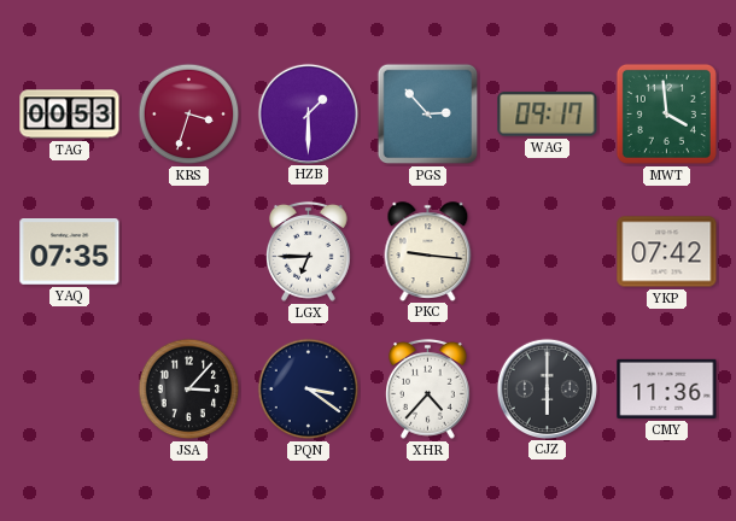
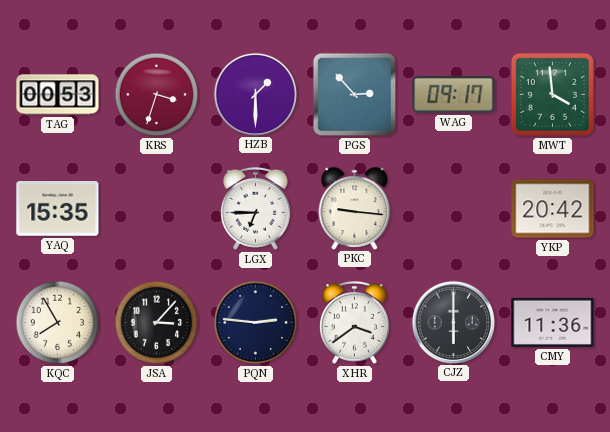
YAQ: 07:35 -> 15:35
YKP: 07:42 -> 20:42
KQC: none -> 7:55
PQN: 3:21 -> 2:46
XHR: 4:37 -> 3:39
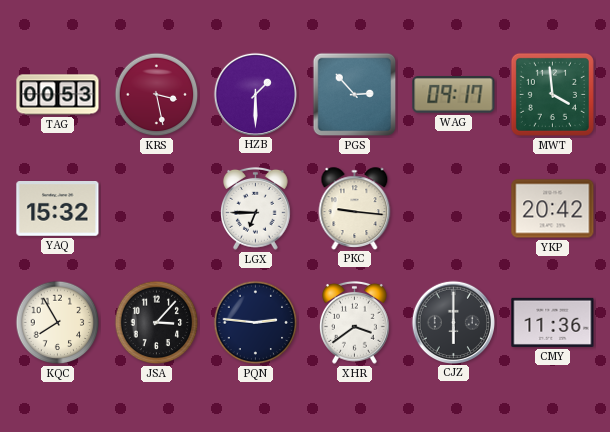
KRS: 3:33 -> 3:28
YAQ: 15:35 -> 15:32
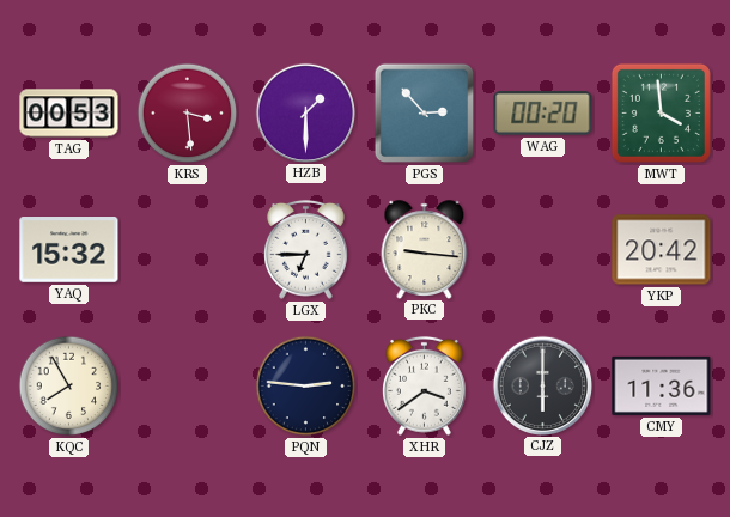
KRS: 3:28 -> 3:29
WAG: 09:17 -> 00:20
JSA: 3:07 -> none
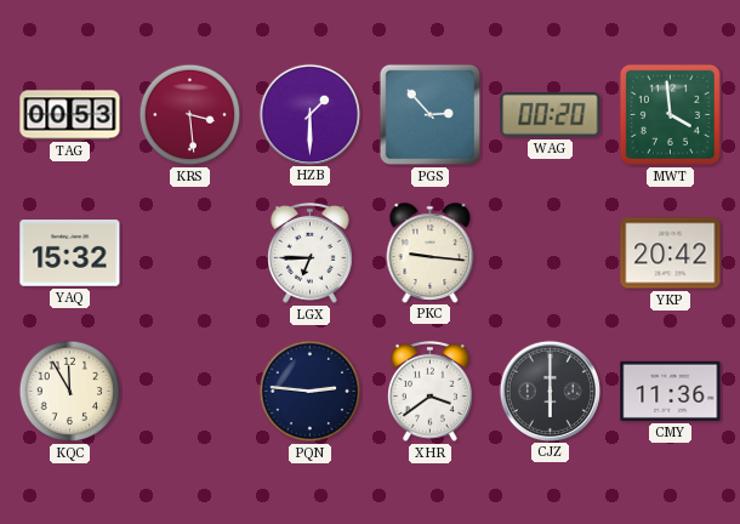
KQC: 7:55 -> 11:55
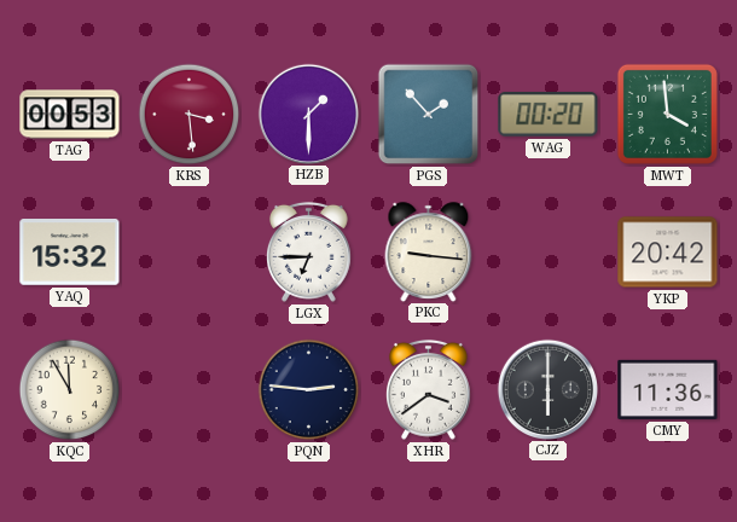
PGS: 2:53 -> 1:53
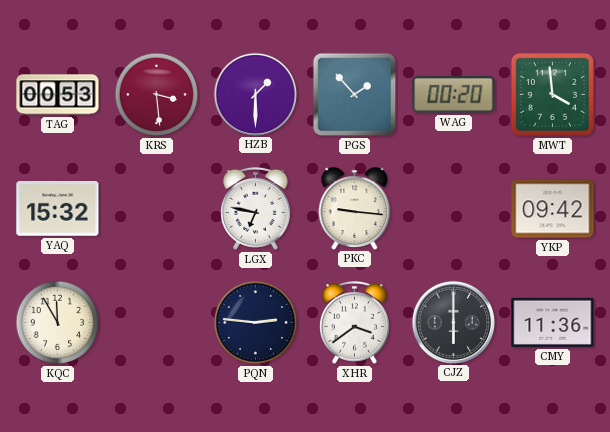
LGX: 6:45 -> 6:47
YKP: 20:42 -> 09:42
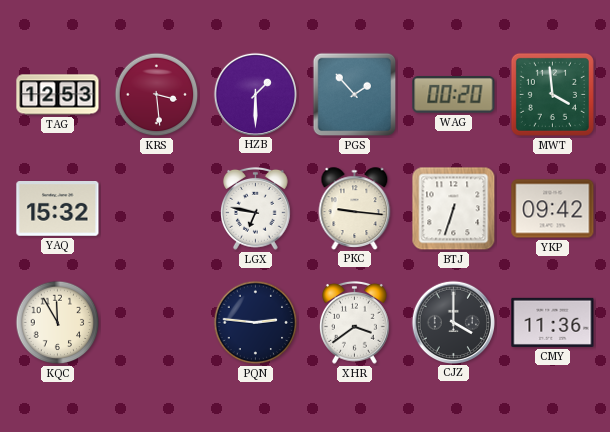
TAG: 00:53 -> 12:53
BTJ: none -> 6:33
CJZ: 6:00 -> 4:00
